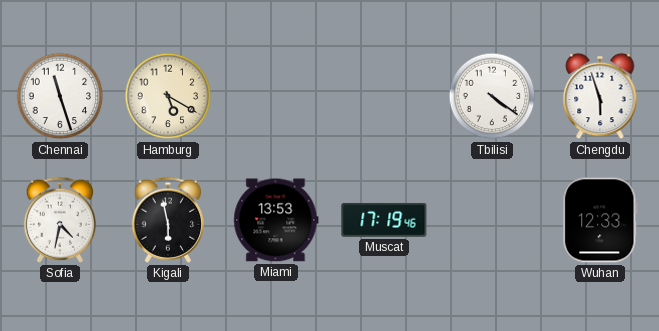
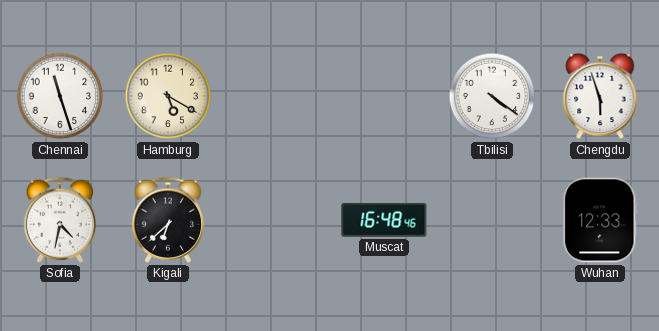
Kigali: 5:58 -> 6:38
Miami: 13:53 -> none
Muscat: 17:19 -> 16:48
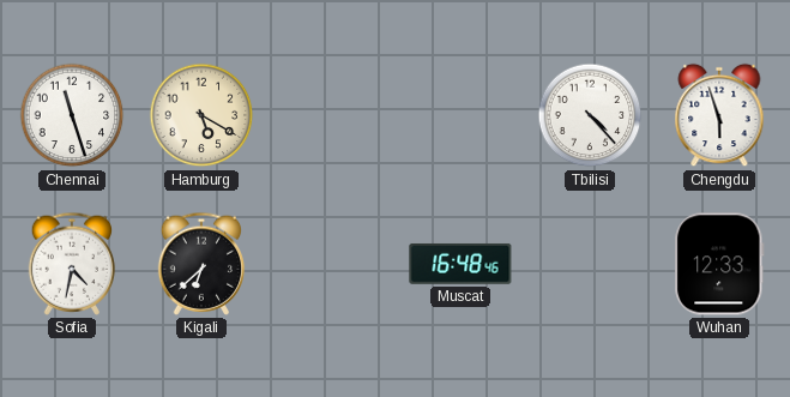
Tbilisi: 4:21 -> 4:23
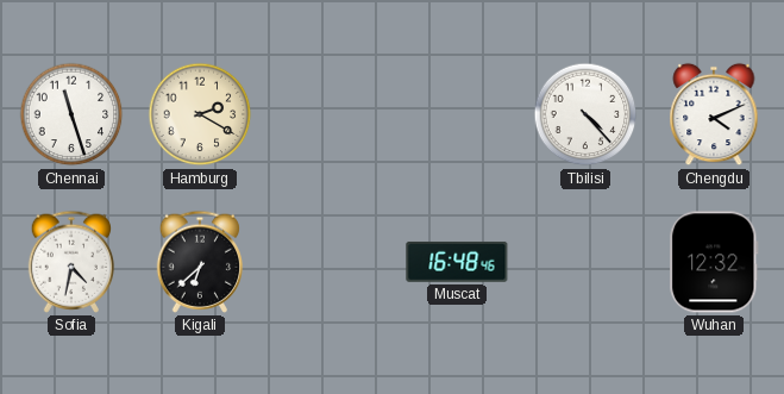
Hamburg: 5:20 -> 2:20
Chengdu: 5:57 -> 4:11
Wuhan: 12:33 -> 12:32
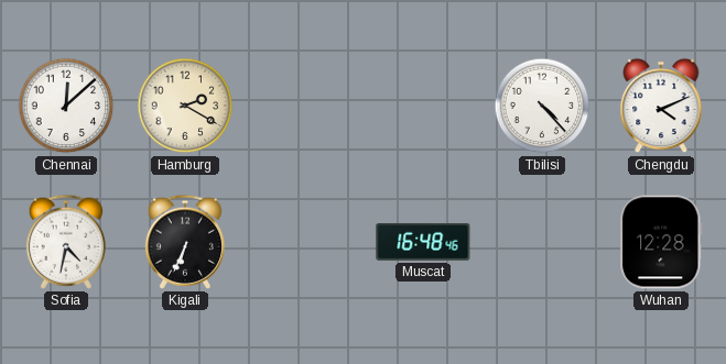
Chennai: 11:27 -> 12:08
Kigali: 6:38 -> 6:34
Wuhan: 12:32 -> 12:28
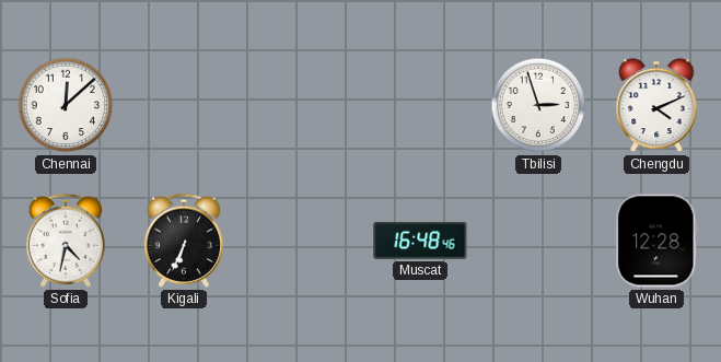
Hamburg: 2:20 -> none
Tbilisi: 4:23 -> 2:57
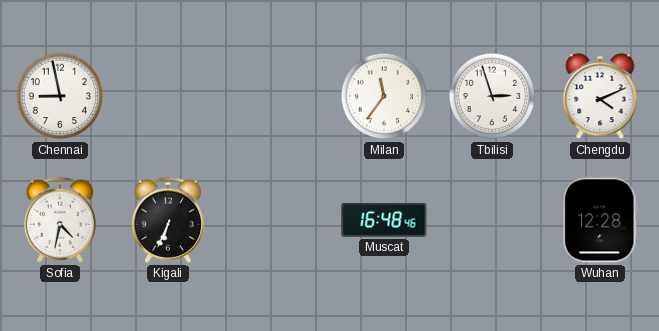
Chennai: 12:08 -> 8:58
Milan: none -> 11:36
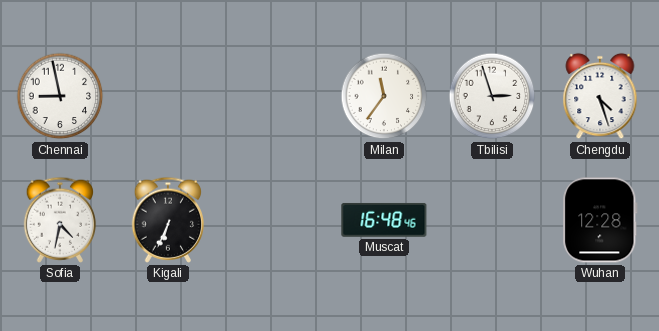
Chengdu: 4:11 -> 4:27
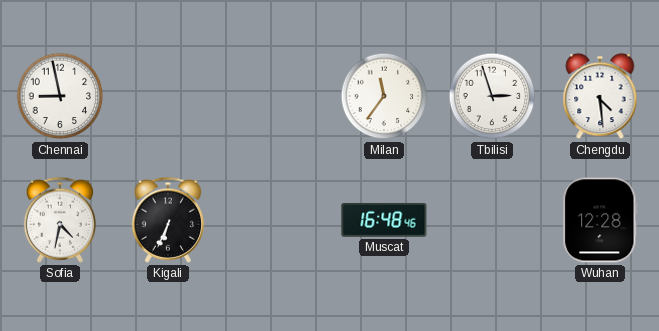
Chengdu: 4:27 -> 4:29
